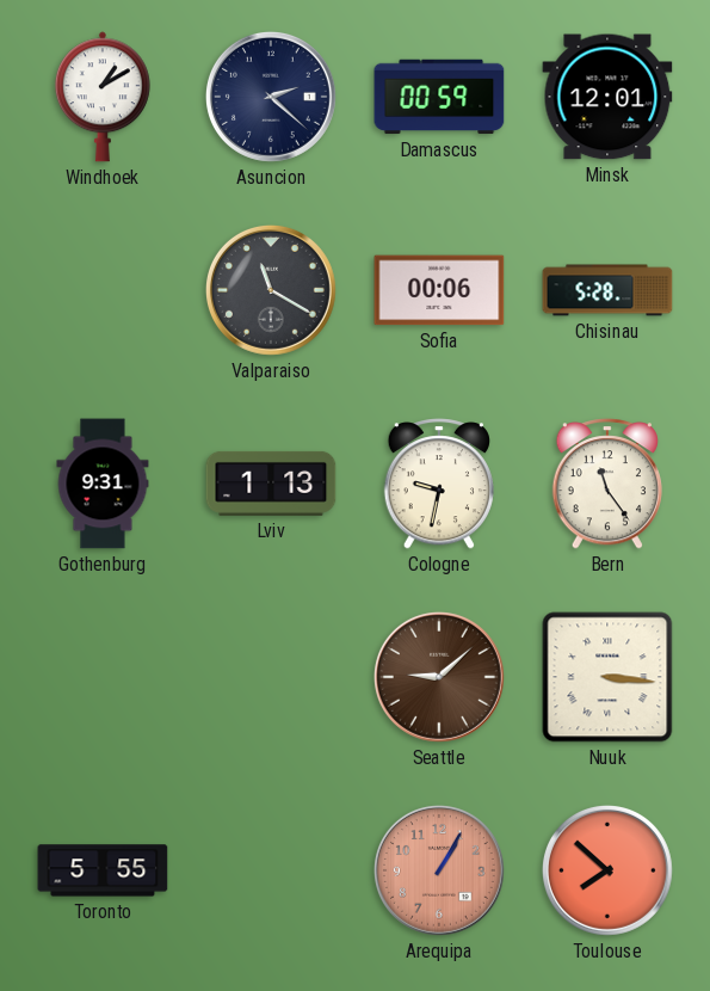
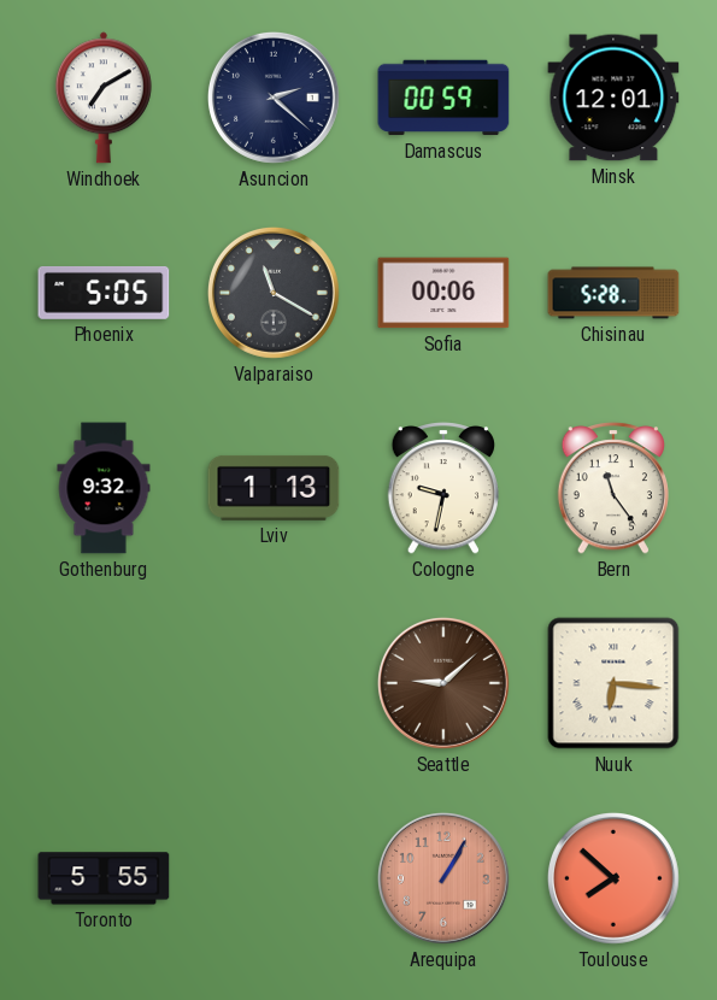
Windhoek: 1:10 -> 7:10
Phoenix: none -> 5:05
Gothenburg: 9:31 -> 9:32
Nuuk: 3:16 -> 6:16
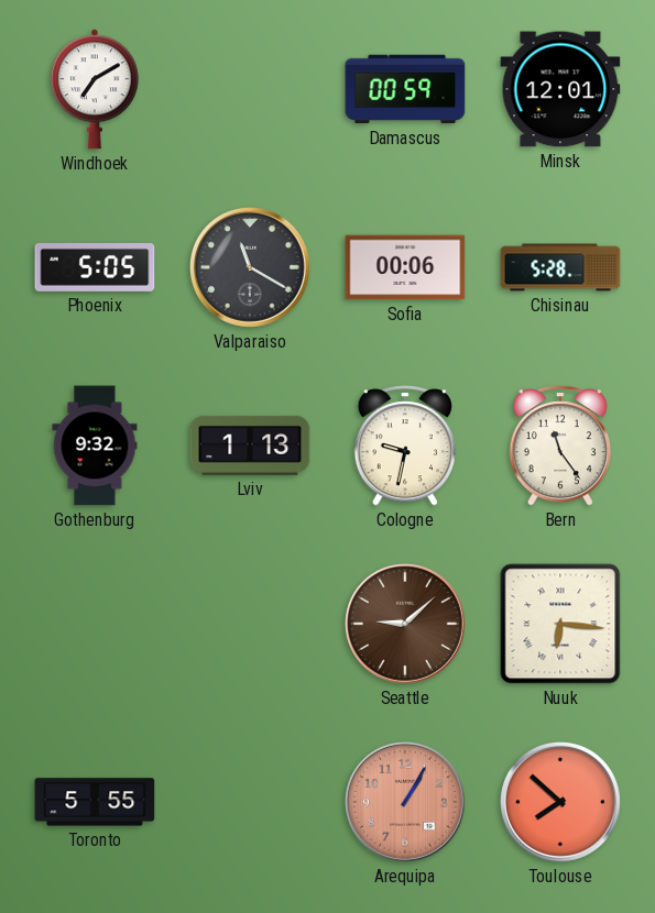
Asuncion: 2:22 -> none
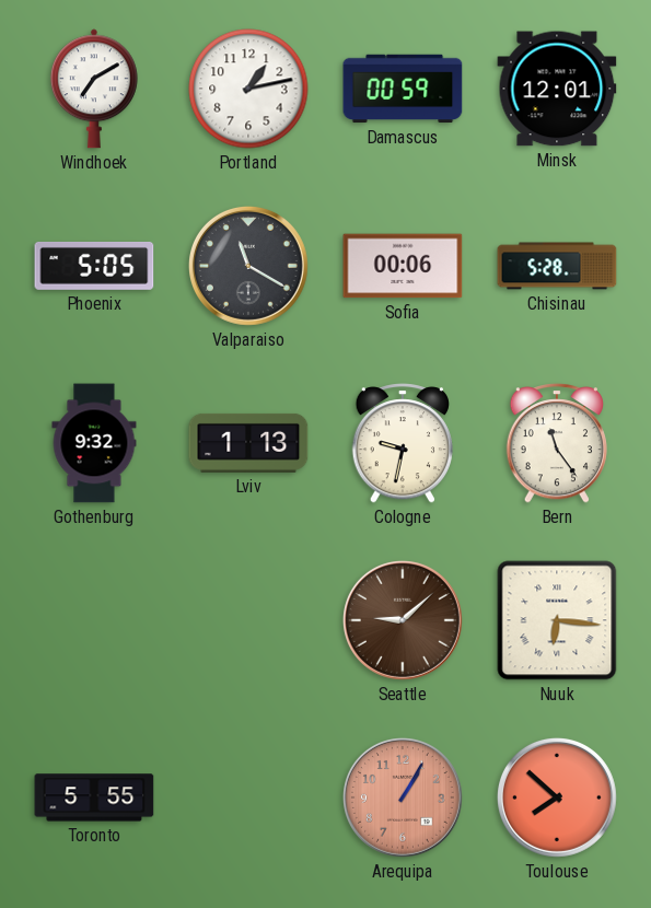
Portland: none -> 1:13
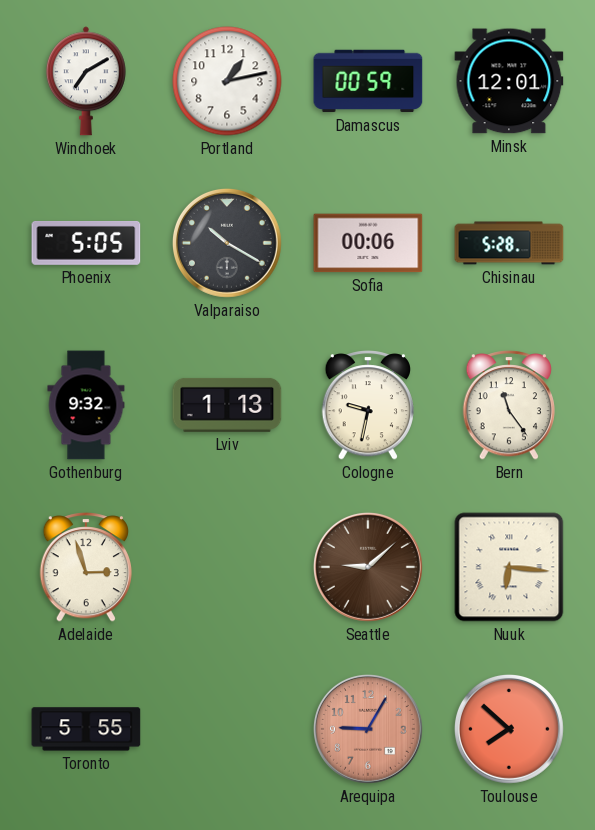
Valparaiso: 11:20 -> 10:20
Adelaide: none -> 2:57
Arequipa: 1:05 -> 9:05
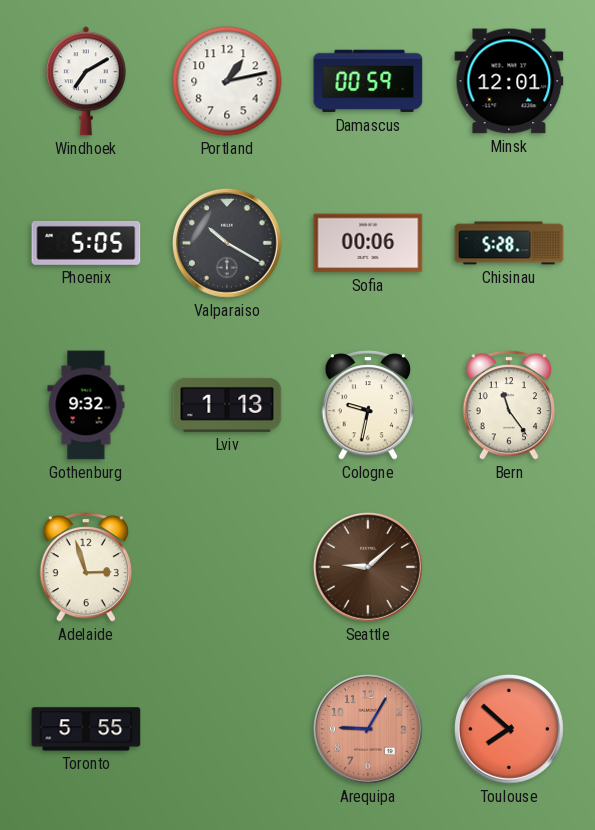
Nuuk: 6:16 -> none
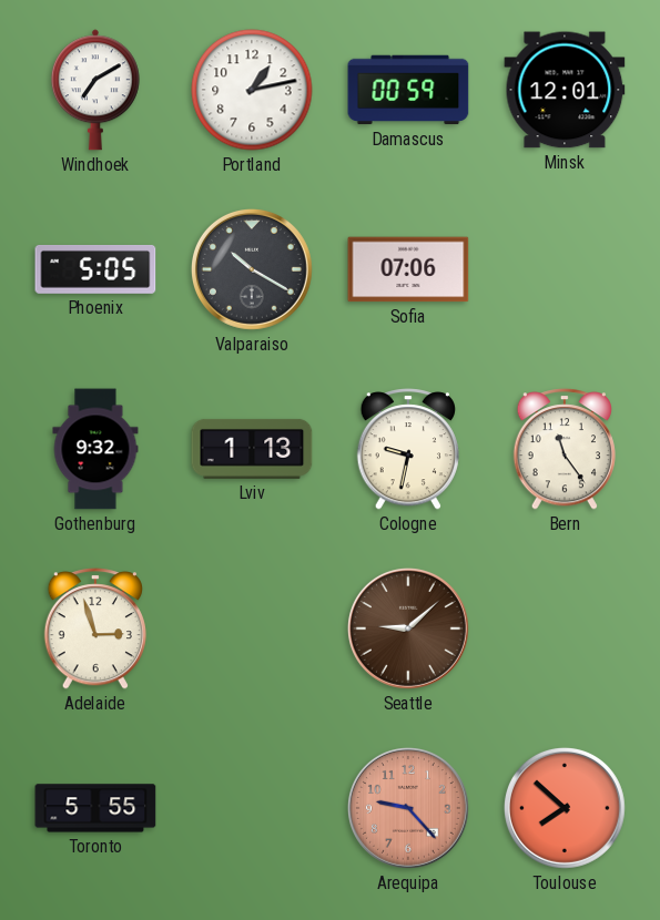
Sofia: 00:06 -> 07:06
Chisinau: 5:28 -> none
Arequipa: 9:05 -> 9:23
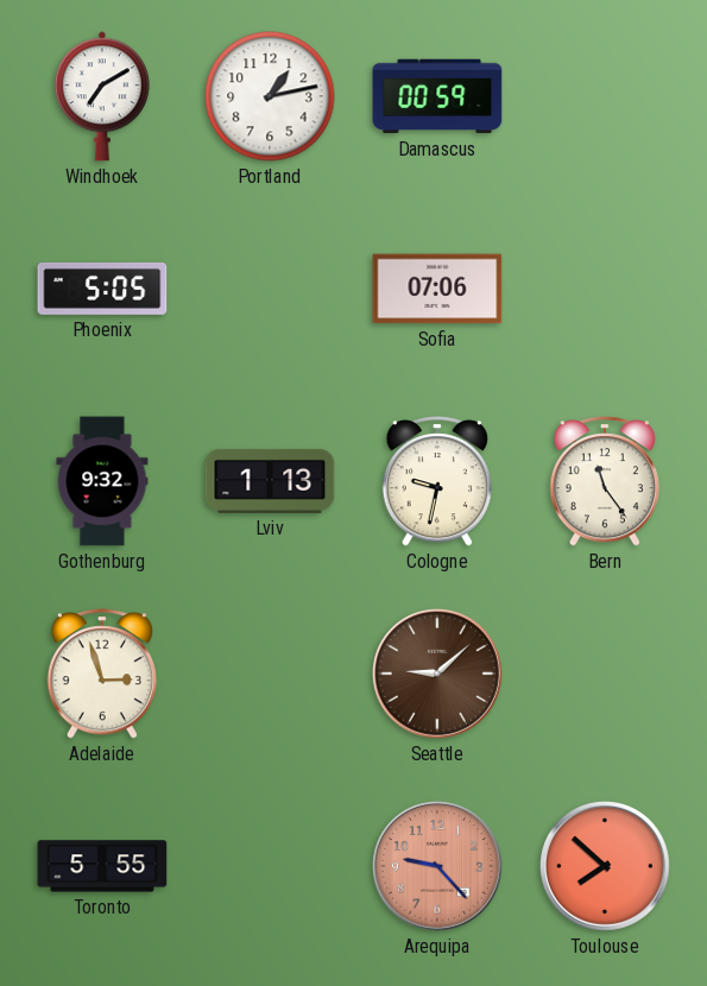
Minsk: 12:01 -> none
Valparaiso: 10:20 -> none
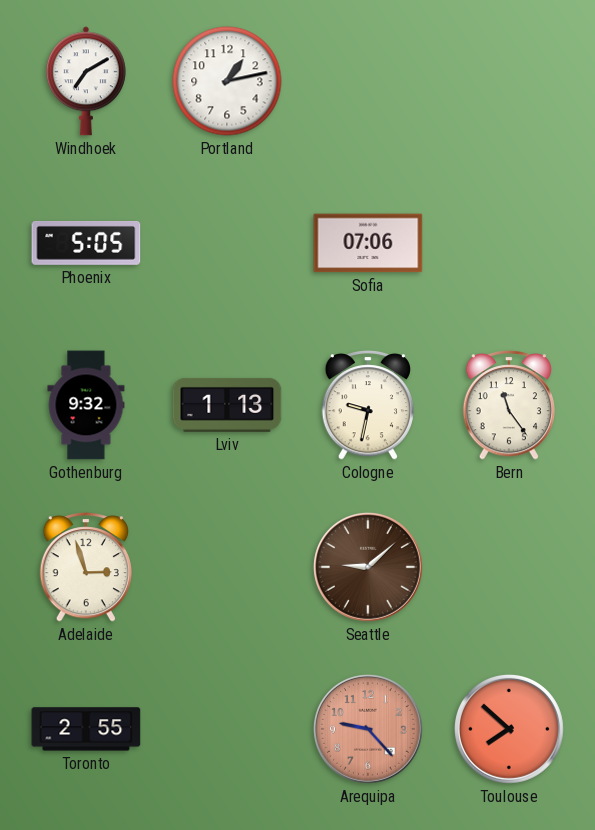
Damascus: 00:59 -> none
Toronto: 5:55 -> 2:55
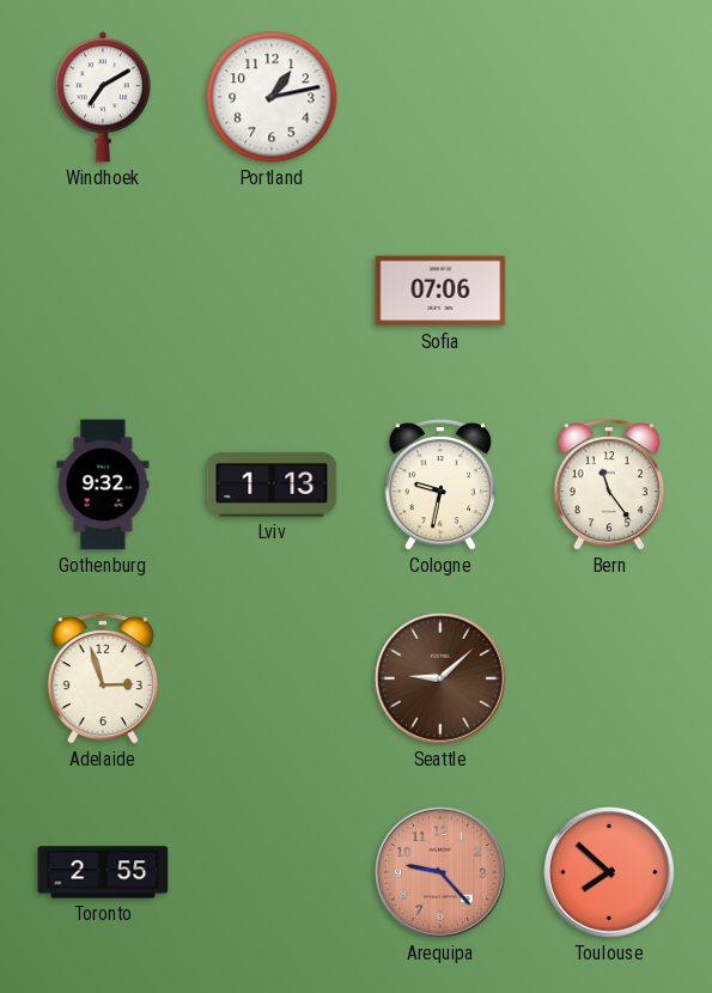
Phoenix: 5:05 -> none
